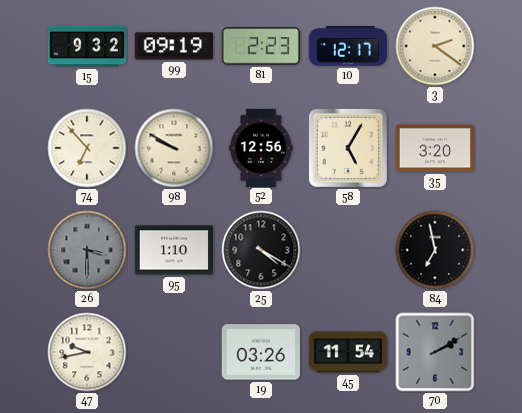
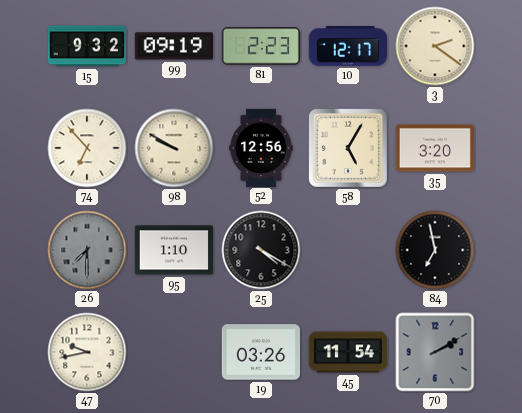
26: 3:30 -> 7:30
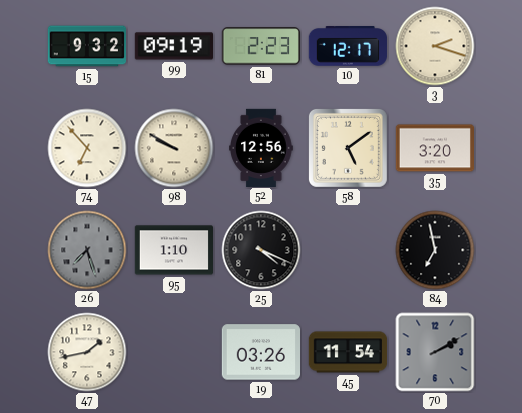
3: 2:21 -> 2:18
58: 5:05 -> 5:09
26: 7:30 -> 7:27
25: 4:20 -> 4:19
47: 9:43 -> 1:43
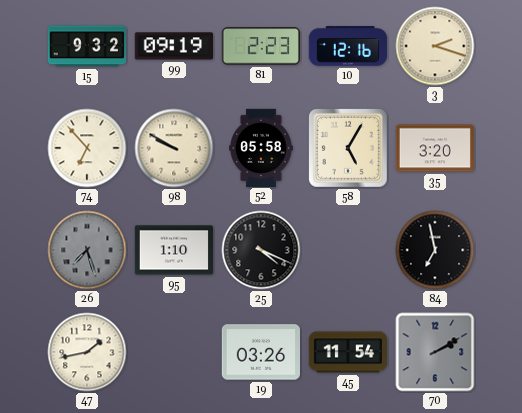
10: 12:17 -> 12:16
52: 12:56 -> 05:58
58: 5:09 -> 5:05
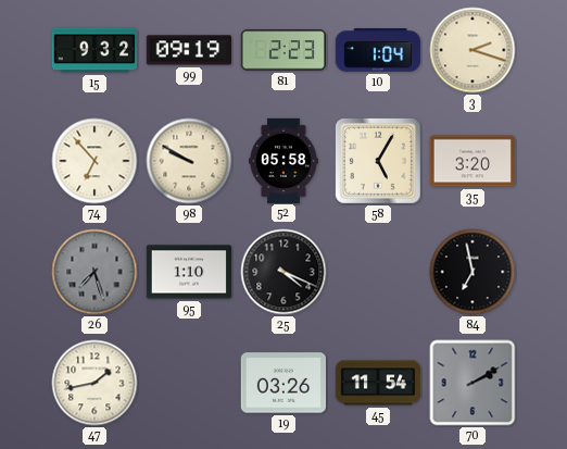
10: 12:16 -> 1:04
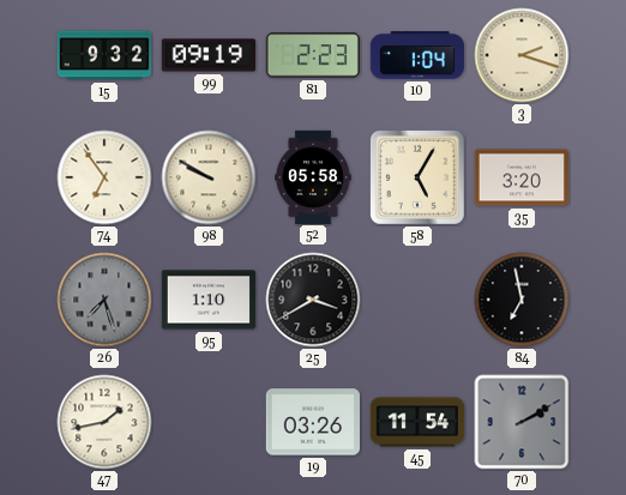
74: 6:53 -> 6:54
25: 4:19 -> 3:40
